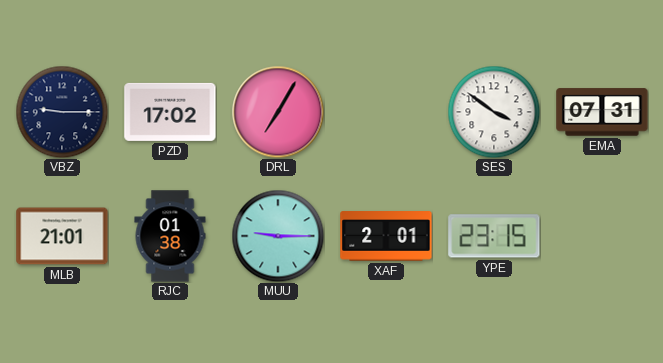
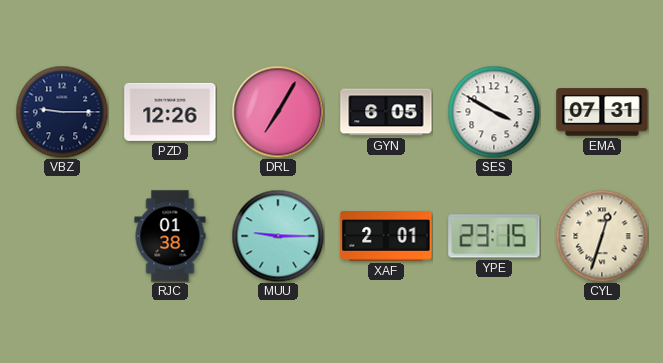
PZD: 17:02 -> 12:26
GYN: none -> 6:05
SES: 3:51 -> 3:50
MLB: 21:01 -> none
CYL: none -> 12:33
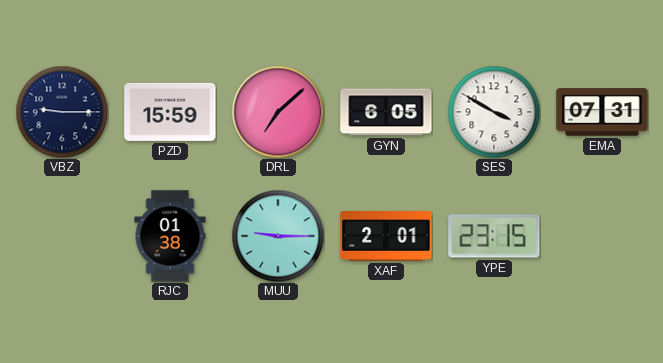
PZD: 12:26 -> 15:59
DRL: 7:05 -> 7:08
CYL: 12:33 -> none
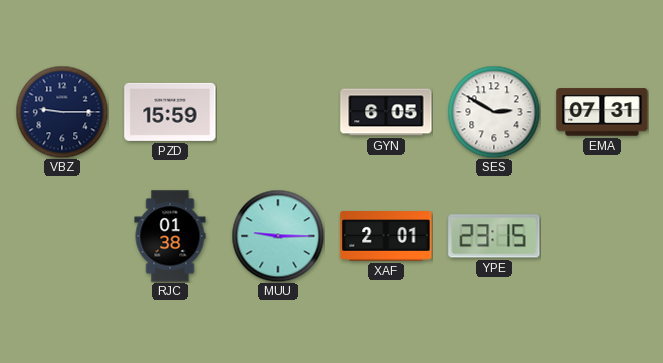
DRL: 7:08 -> none
SES: 3:50 -> 2:50
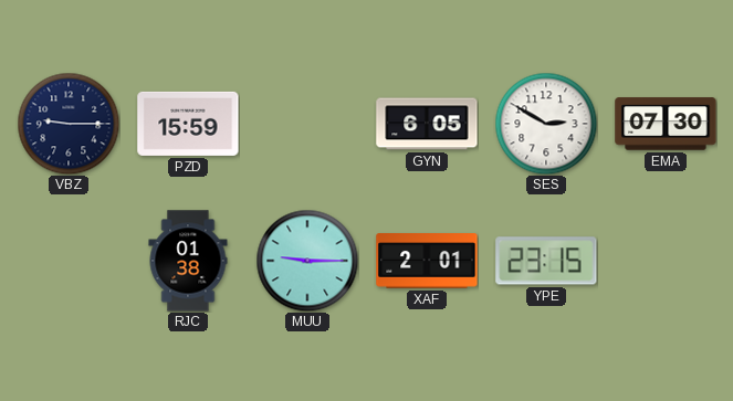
EMA: 07:31 -> 07:30
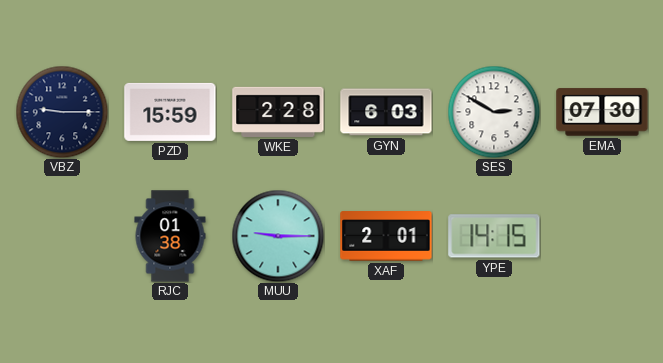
WKE: none -> 2:28
GYN: 6:05 -> 6:03
YPE: 23:15 -> 14:15
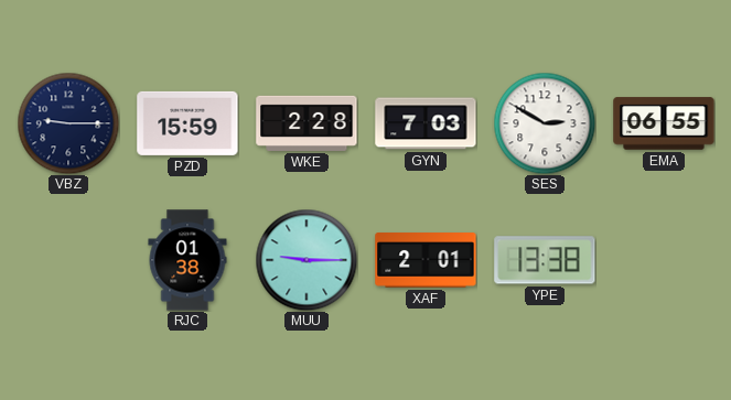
GYN: 6:03 -> 7:03
EMA: 07:30 -> 06:55
YPE: 14:15 -> 13:38
